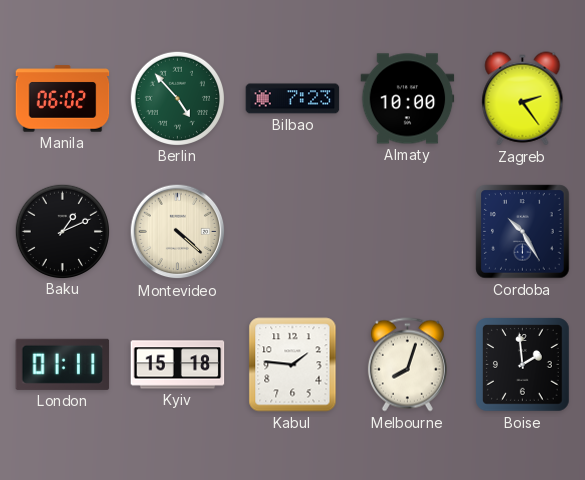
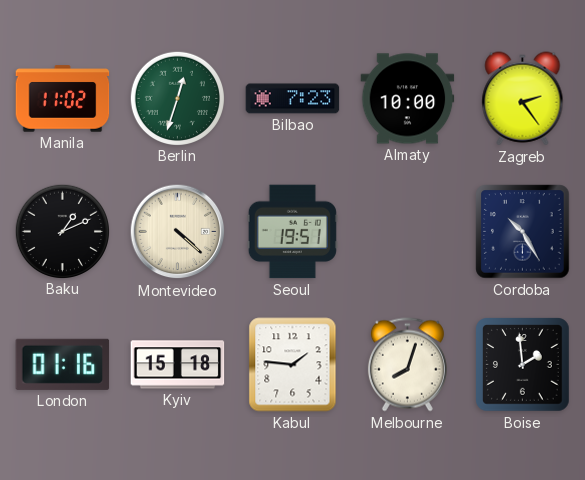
Manila: 06:02 -> 11:02
Berlin: 4:53 -> 12:33
Seoul: none -> 19:51
London: 01:11 -> 01:16
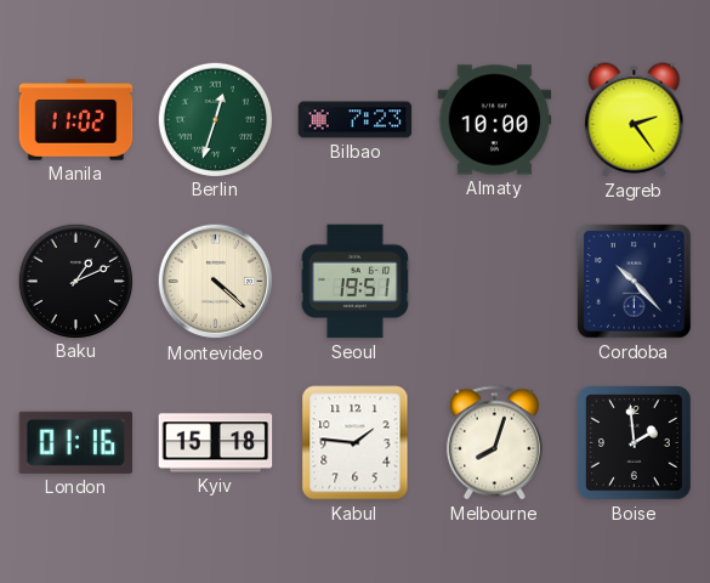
Cordoba: 10:25 -> 10:23
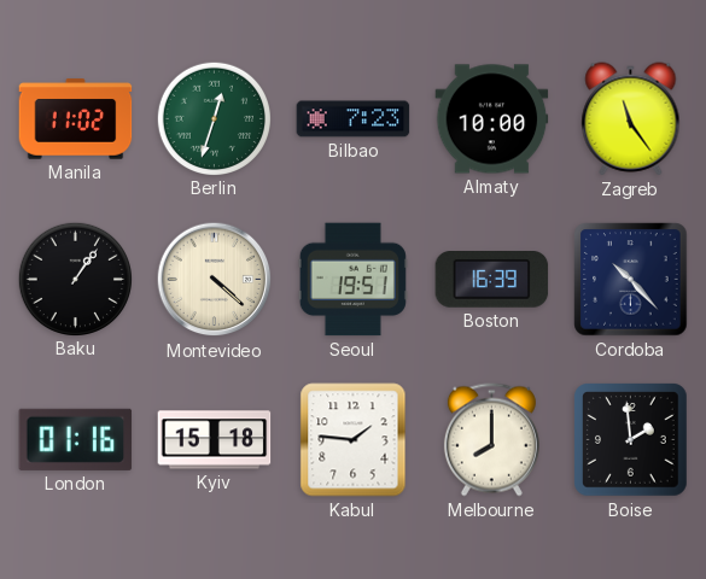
Zagreb: 2:24 -> 11:24
Baku: 1:11 -> 1:06
Boston: none -> 16:39
Melbourne: 8:03 -> 8:00
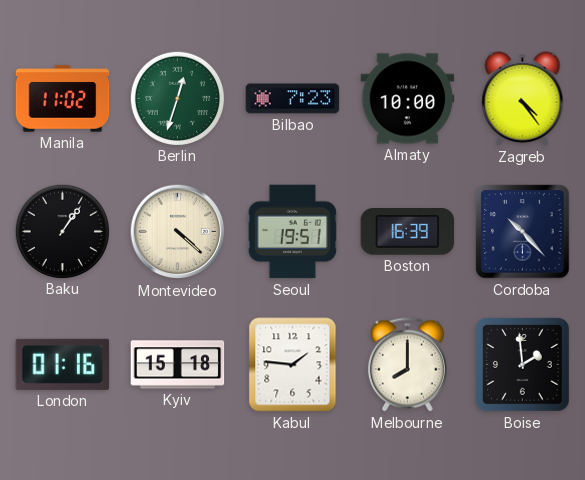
Zagreb: 11:24 -> 4:24
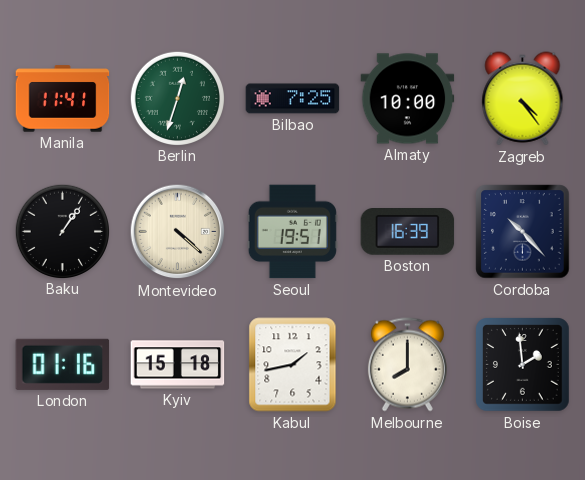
Manila: 11:02 -> 11:41
Bilbao: 7:23 -> 7:25
Kabul: 1:46 -> 1:43
